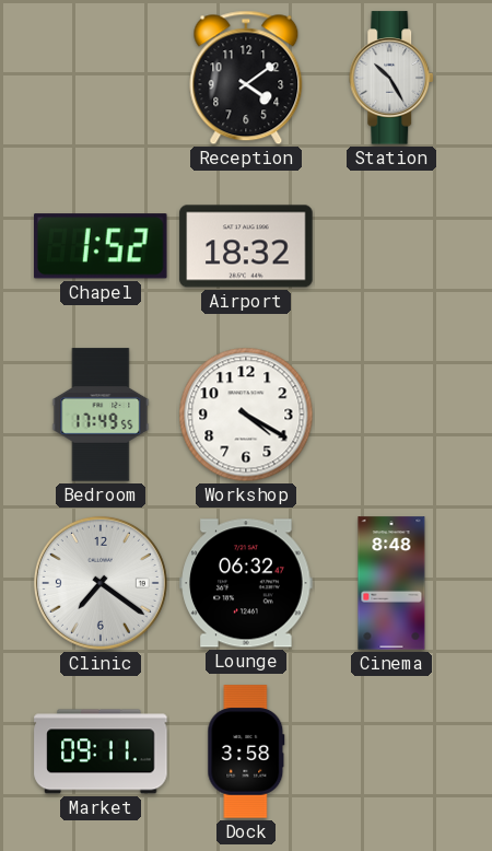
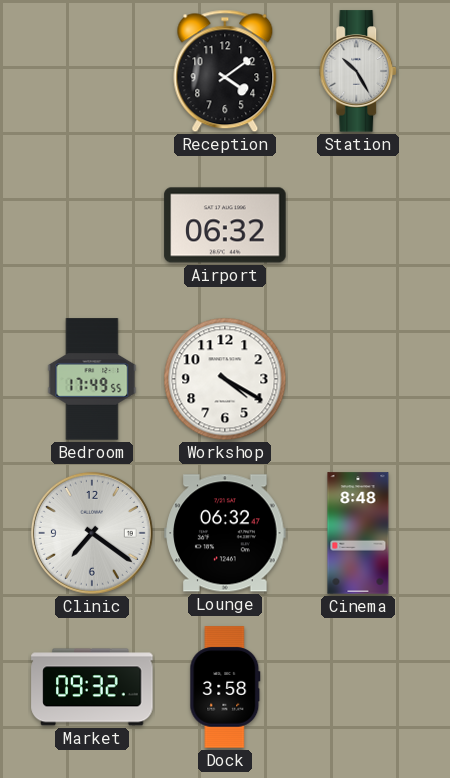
Chapel: 1:52 -> none
Airport: 18:32 -> 06:32
Market: 09:11 -> 09:32
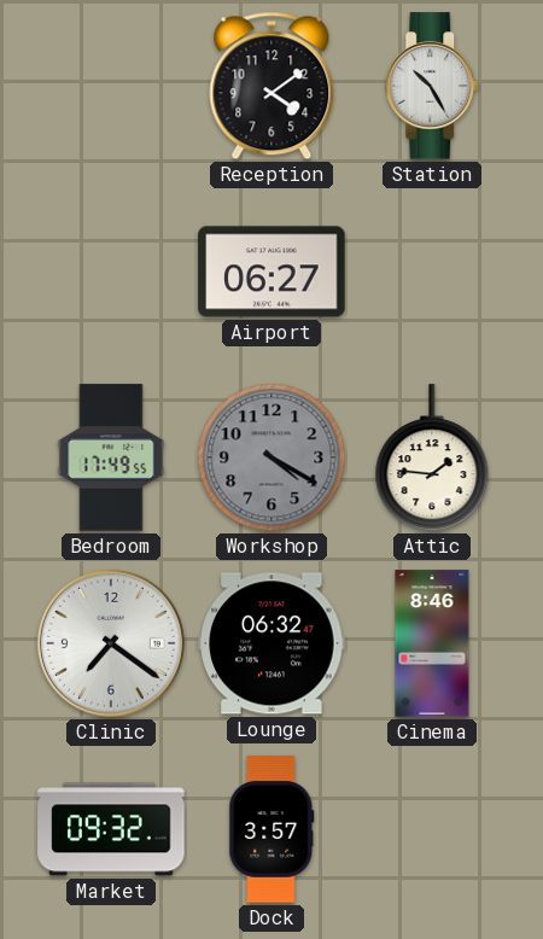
Airport: 06:32 -> 06:27
Workshop dial: white -> grey
Attic: none -> 1:46
Cinema: 8:48 -> 8:46
Dock: 3:58 -> 3:57
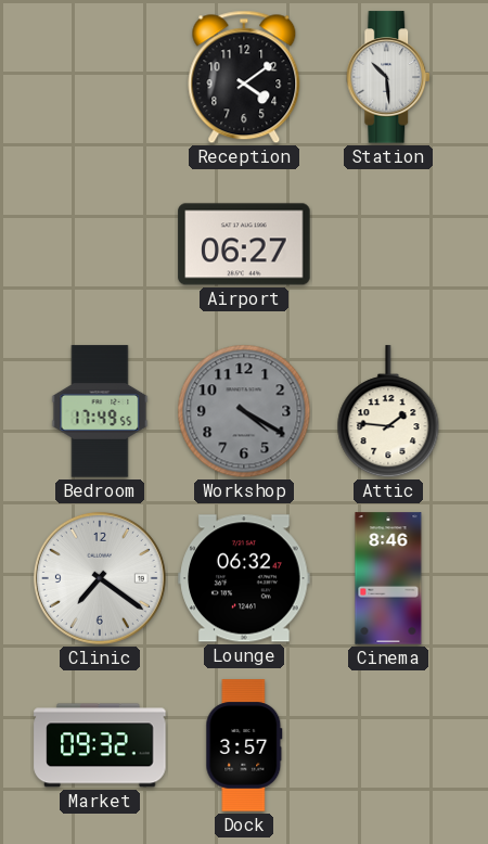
Station: 10:25 -> 10:29
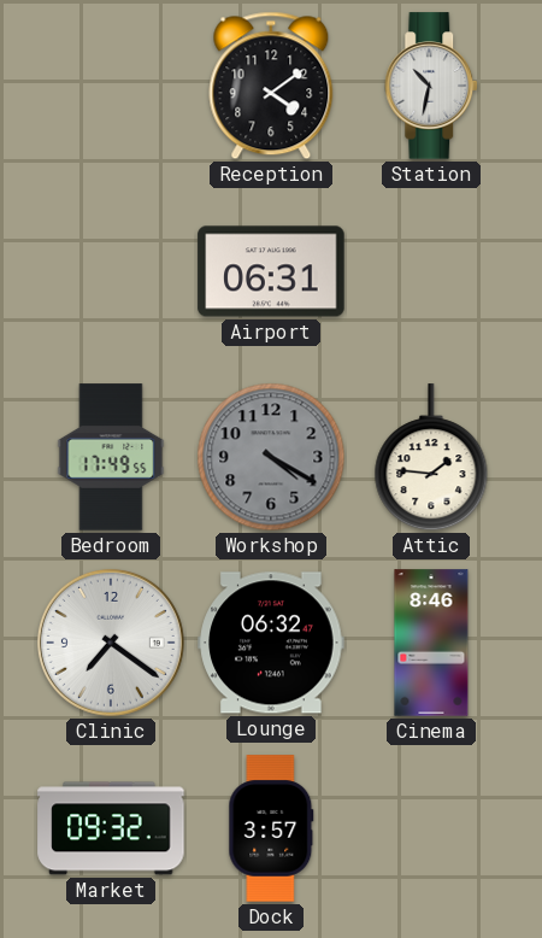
Station: 10:29 -> 10:32
Airport: 06:27 -> 06:31
